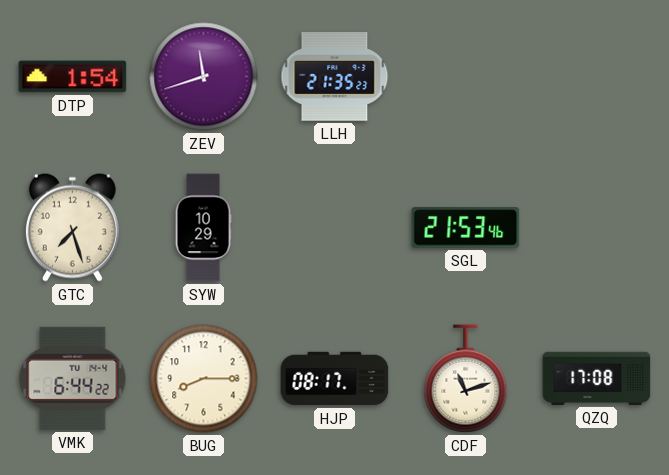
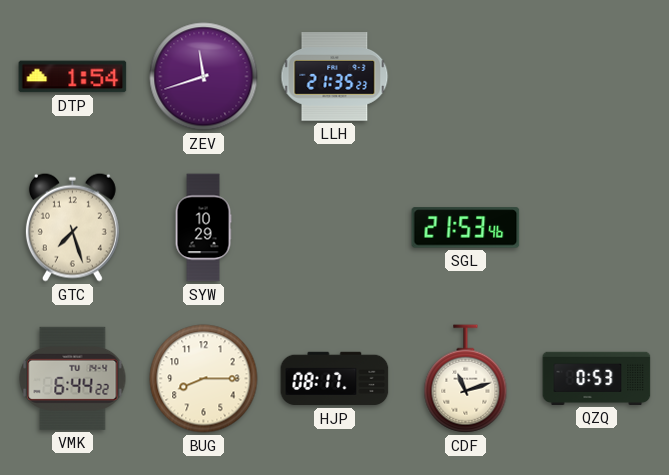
QZQ: 17:08 -> 0:53
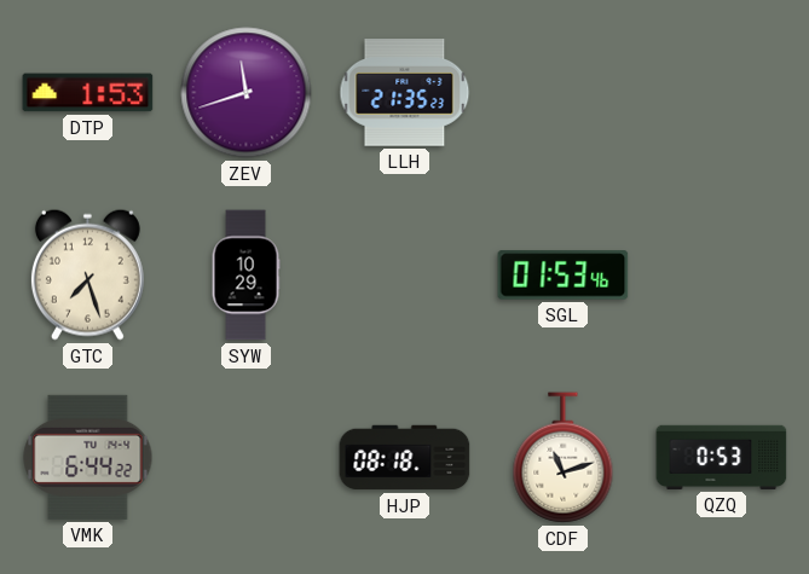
DTP: 1:54 -> 1:53
SGL: 21:53 -> 01:53
BUG: 8:15 -> none
HJP: 08:17 -> 08:18
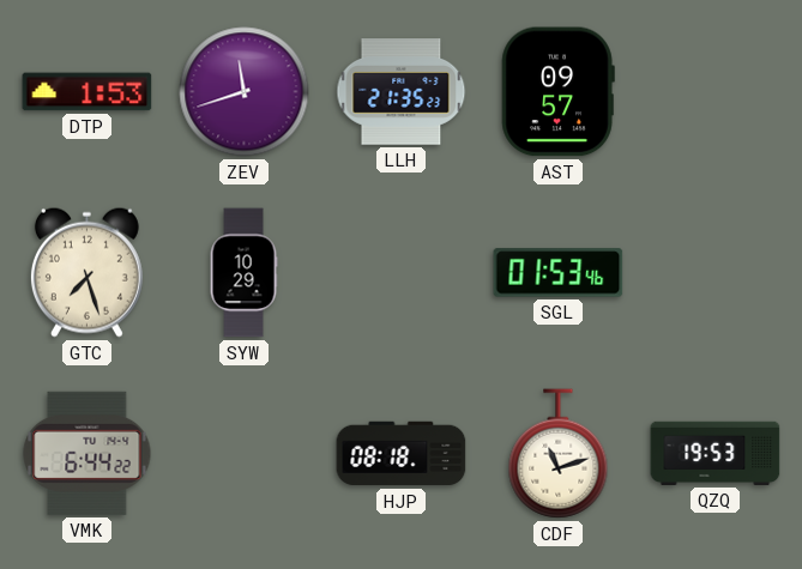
AST: none -> 09:57
QZQ: 0:53 -> 19:53
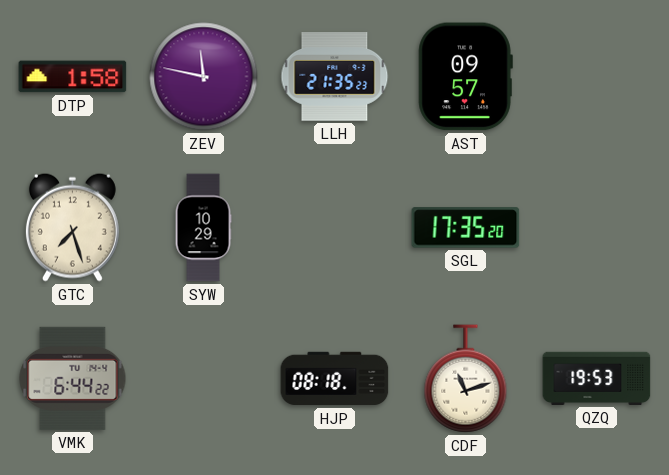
DTP: 1:53 -> 1:58
ZEV: 11:42 -> 11:47
SGL: 01:53 -> 17:35
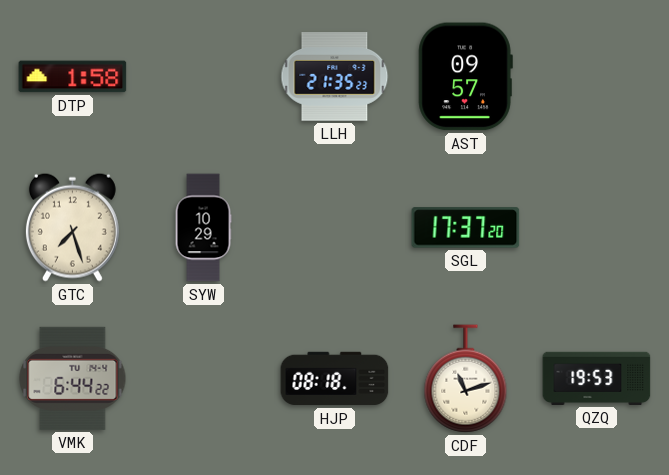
ZEV: 11:47 -> none
SGL: 17:35 -> 17:37
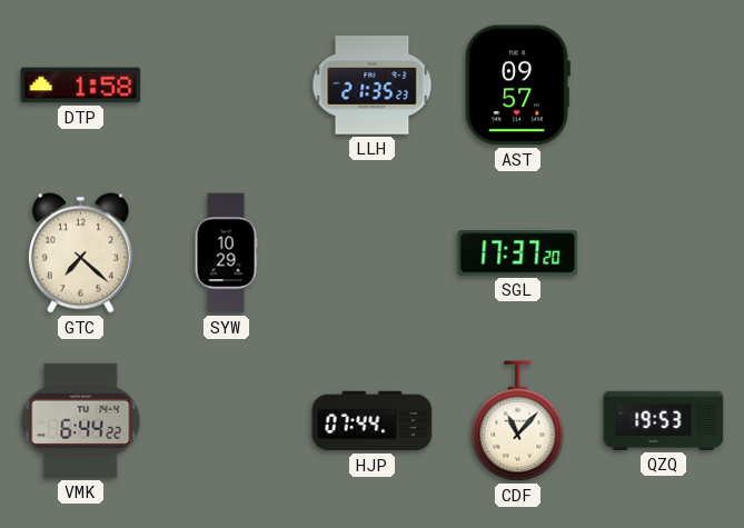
GTC: 7:27 -> 7:22
HJP: 08:18 -> 07:44
CDF: 11:12 -> 11:07
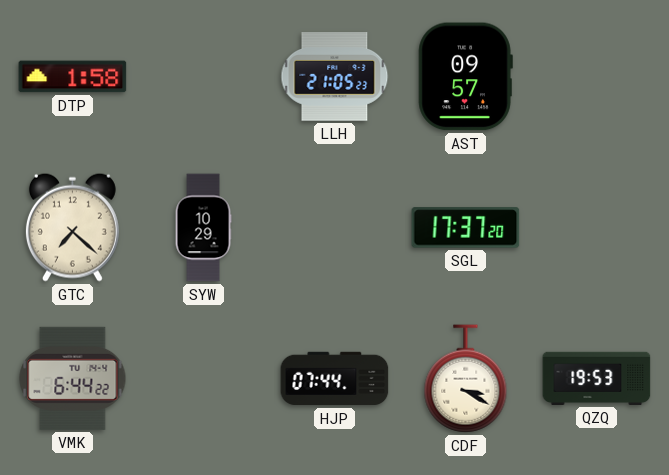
LLH: 21:35 -> 21:05
CDF: 11:07 -> 3:20
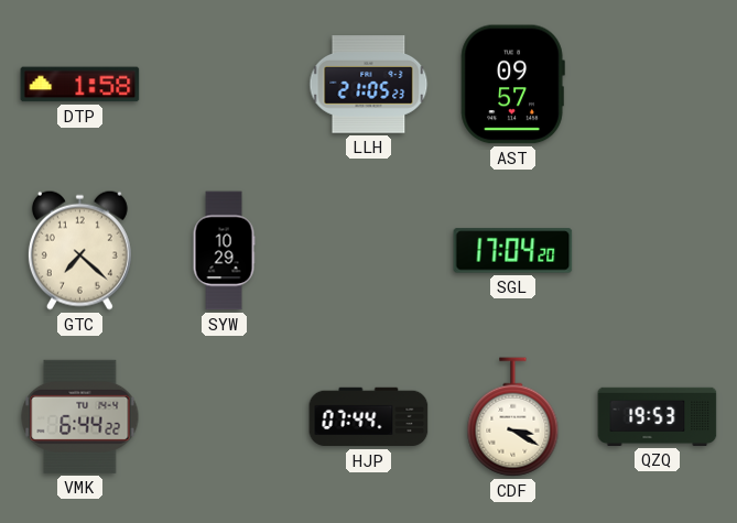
SGL: 17:37 -> 17:04
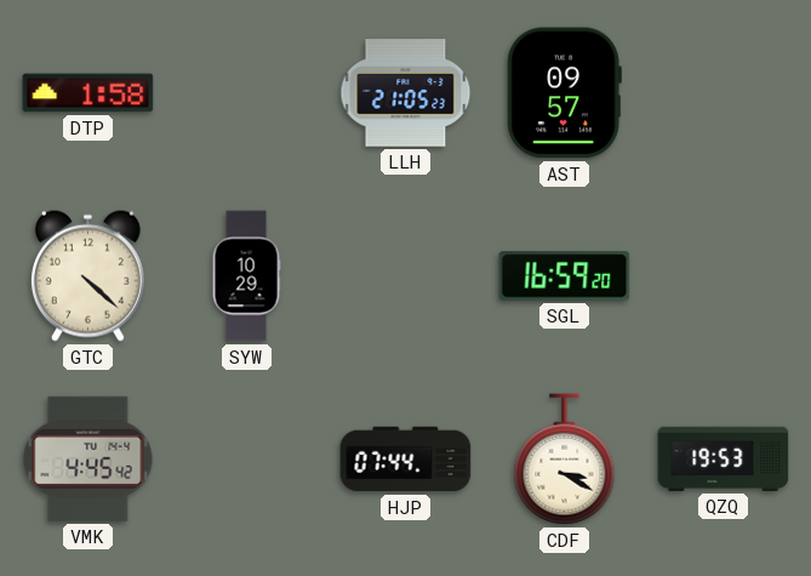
GTC: 7:22 -> 4:22
SGL: 17:04 -> 16:59
VMK: 6:44 -> 4:45
